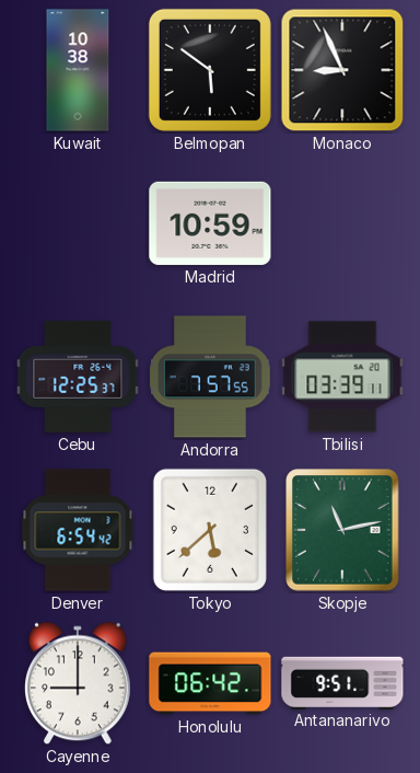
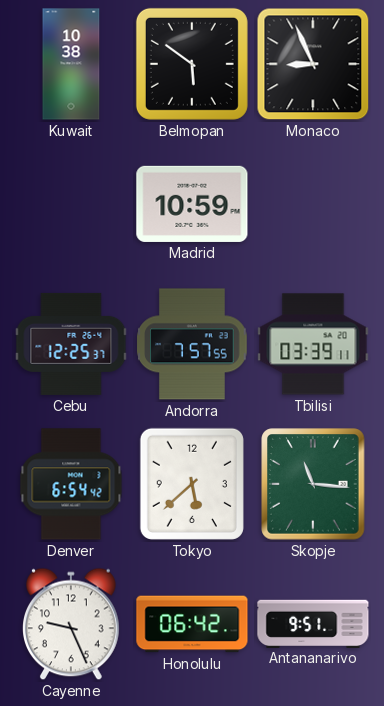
Skopje: 11:13 -> 11:16
Cayenne: 9:00 -> 9:26
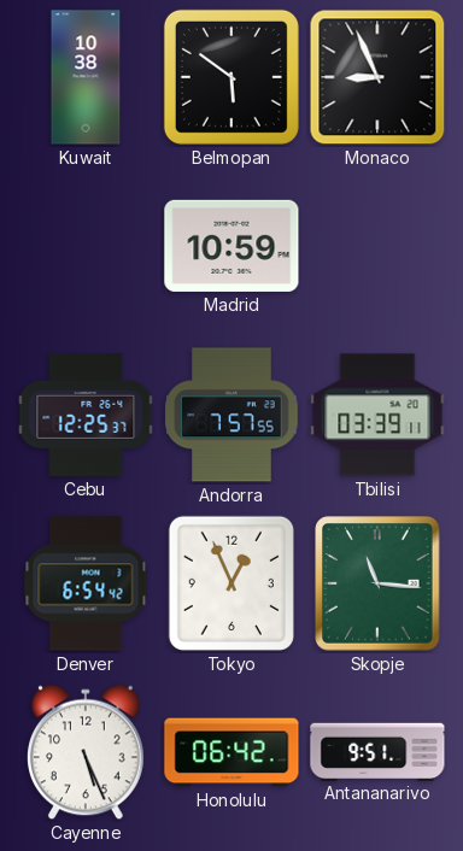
Tokyo: 5:38 -> 12:56
Cayenne: 9:26 -> 5:26
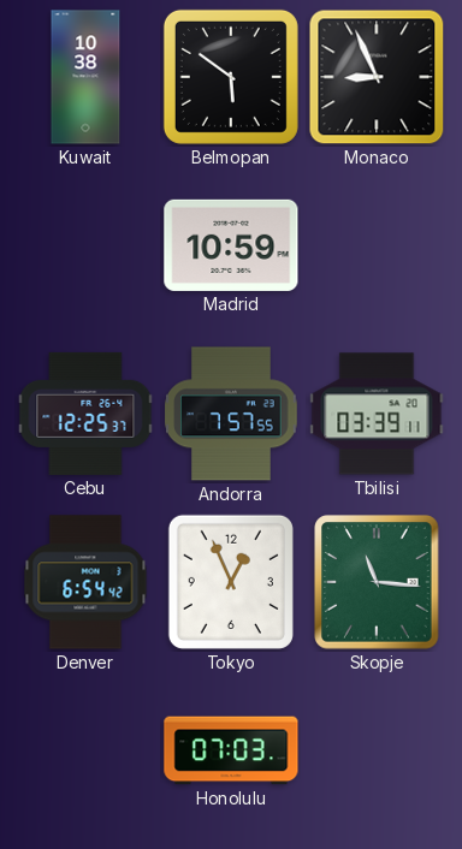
Cayenne: 5:26 -> none
Honolulu: 06:42 -> 07:03
Antananarivo: 9:51 -> none
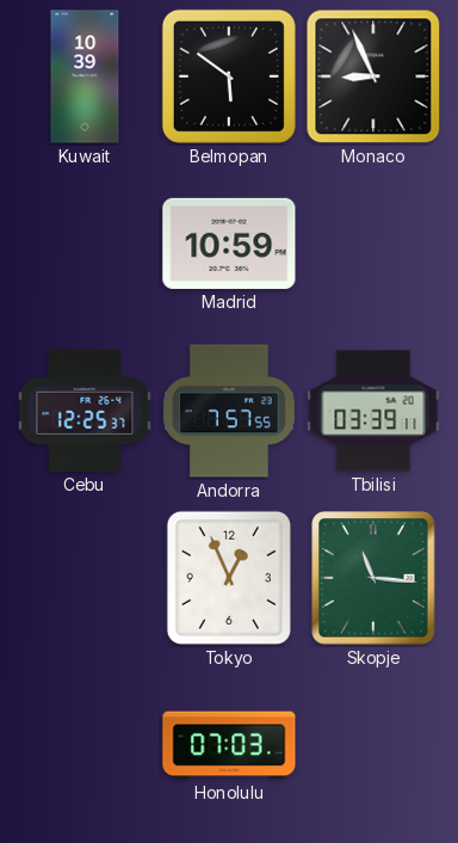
Kuwait: 10:38 -> 10:39
Denver: 6:54 -> none
